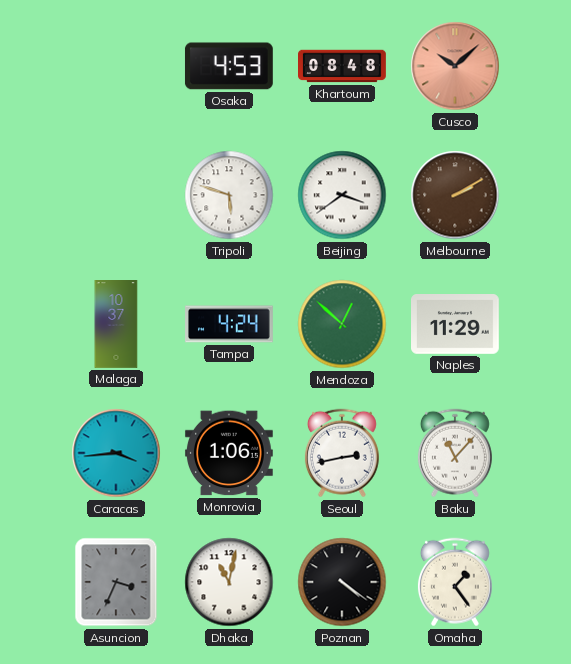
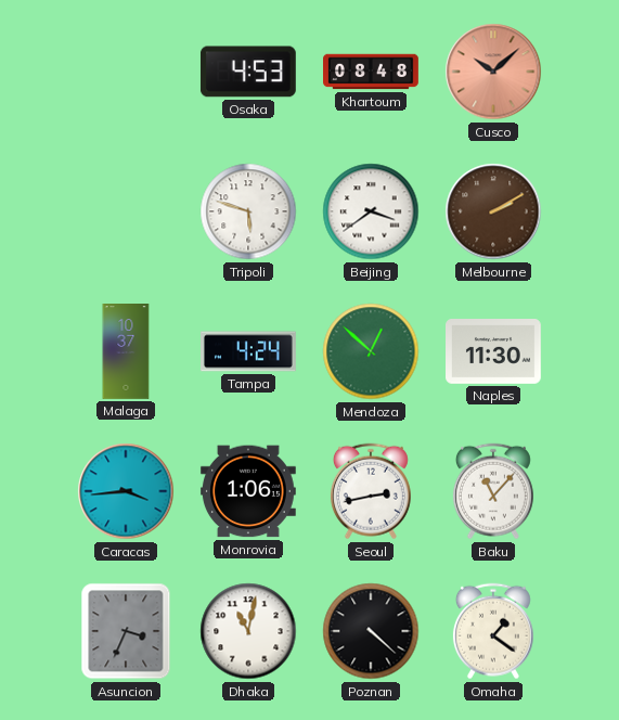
Naples: 11:29 -> 11:30
Poznan: 4:21 -> 4:22
Omaha: 1:24 -> 1:21
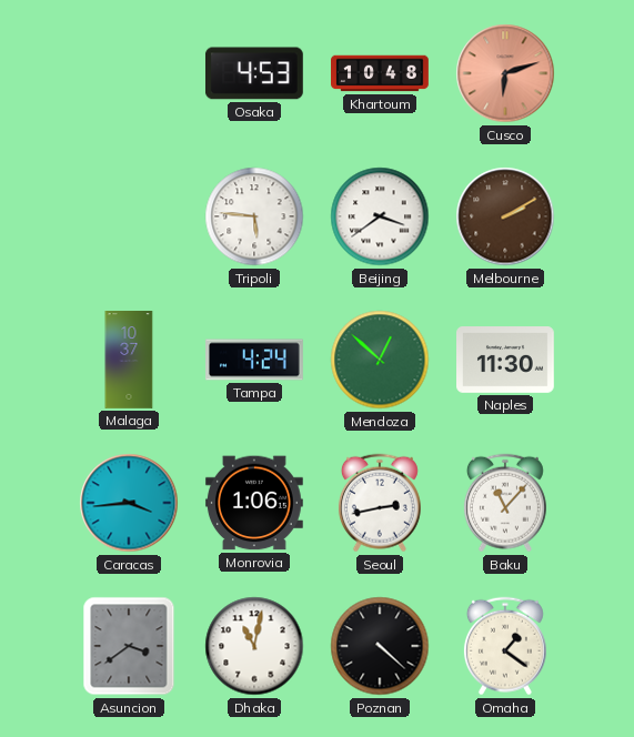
Khartoum: 08:48 -> 10:48
Cusco: 10:08 -> 6:12
Tripoli: 5:48 -> 5:46
Asuncion: 3:34 -> 3:39
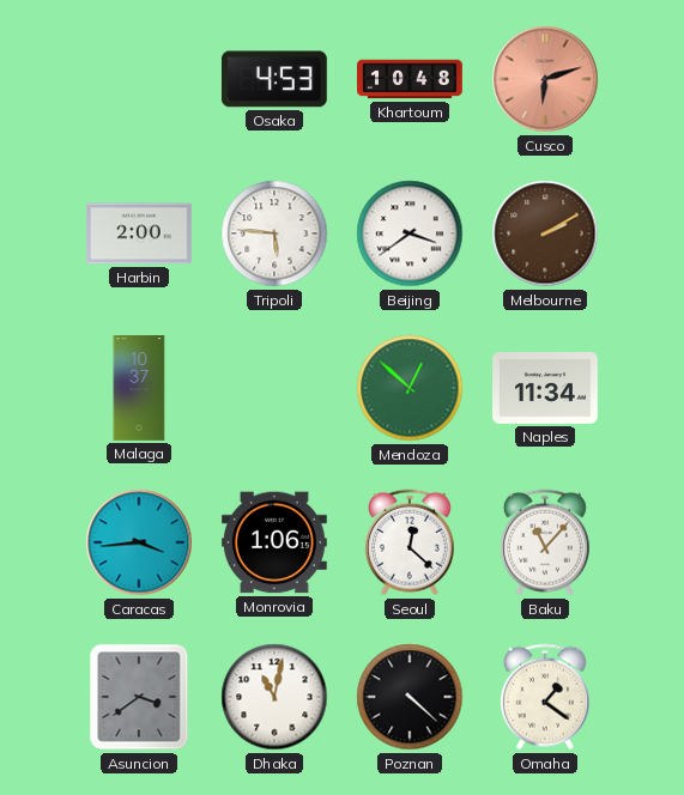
Harbin: none -> 2:00
Tampa: 4:24 -> none
Naples: 11:30 -> 11:34
Seoul: 2:43 -> 12:22
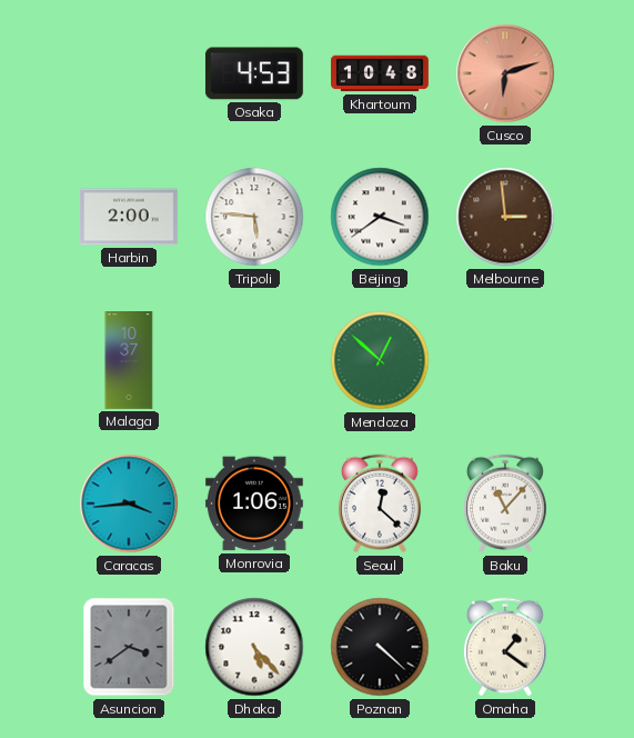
Melbourne: 2:10 -> 2:59
Naples: 11:34 -> none
Dhaka: 11:02 -> 5:23
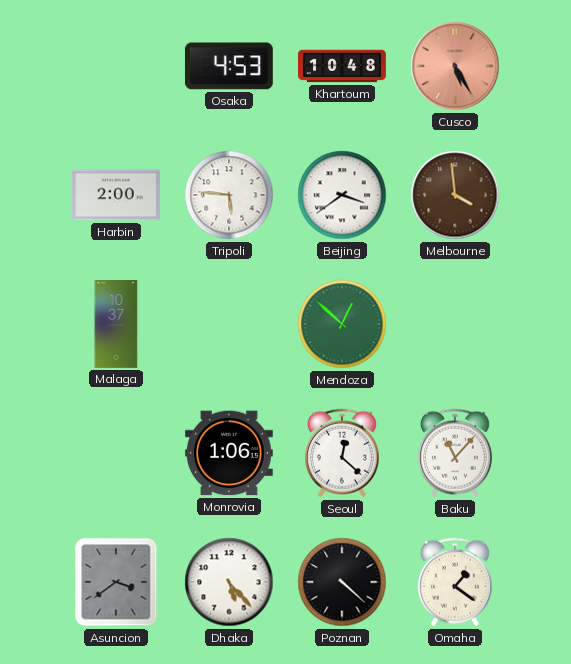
Cusco: 6:12 -> 5:25
Melbourne: 2:59 -> 3:59
Caracas: 3:44 -> none
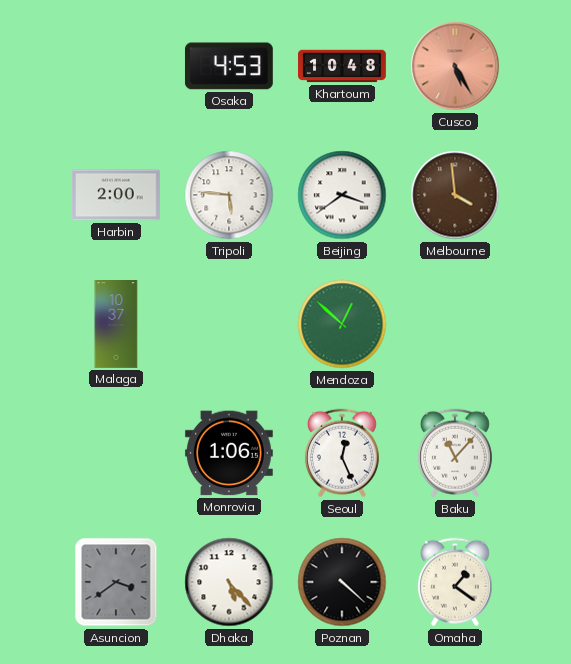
Seoul: 12:22 -> 12:26
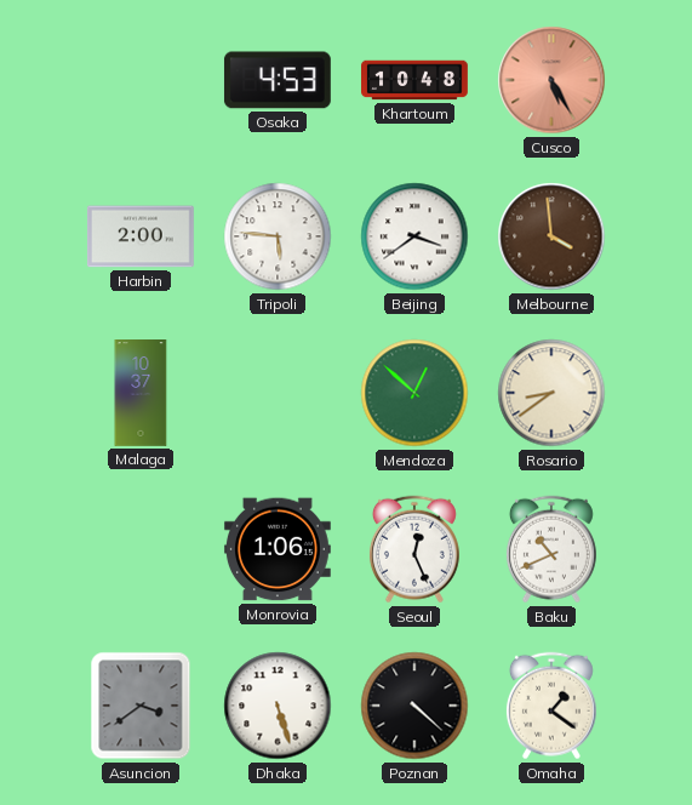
Rosario: none -> 8:39
Baku: 11:07 -> 10:41
Dhaka: 5:23 -> 5:27
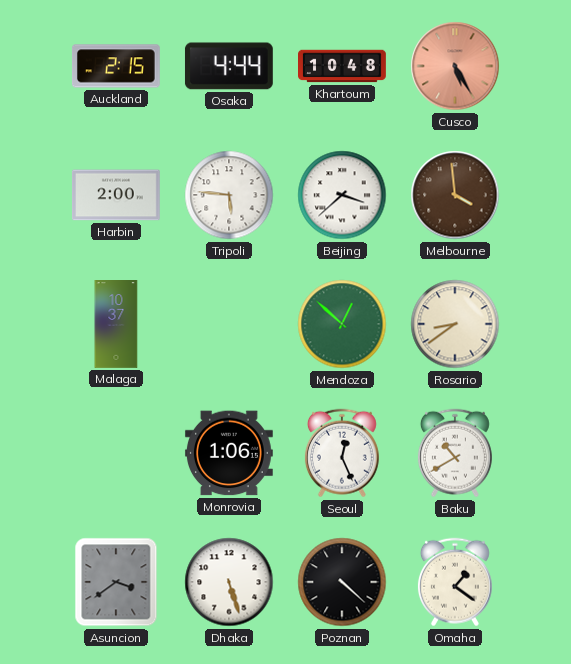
Auckland: none -> 2:15
Osaka: 4:53 -> 4:44
Beijing: 3:39 -> 3:38
Baku: 10:41 -> 10:40
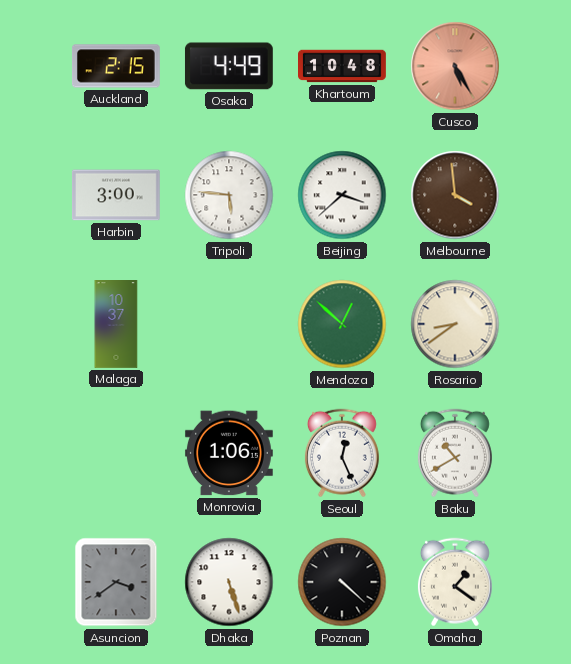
Osaka: 4:44 -> 4:49
Harbin: 2:00 -> 3:00
